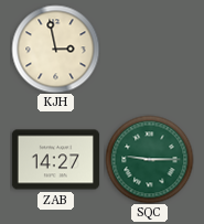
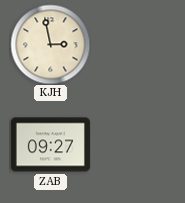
ZAB: 14:27 -> 09:27
SQC: 9:15 -> none
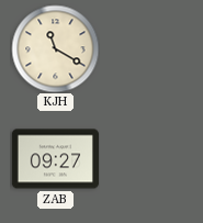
KJH: 2:58 -> 11:20
